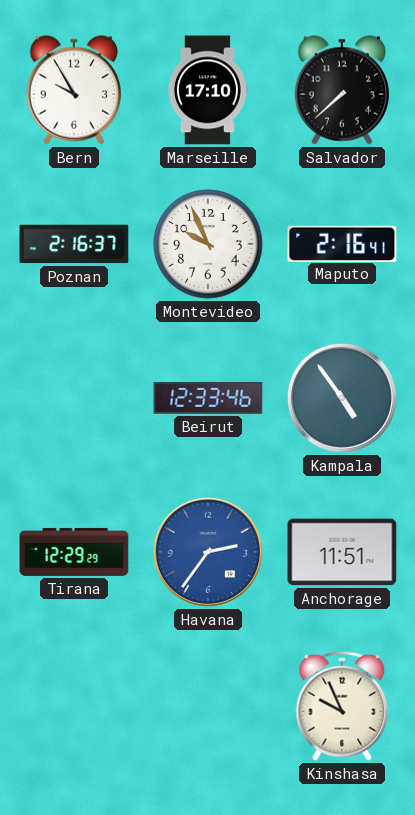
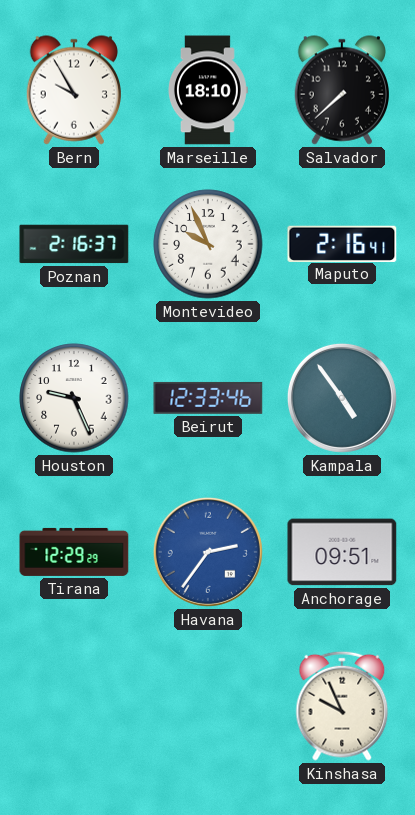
Marseille: 17:10 -> 18:10
Houston: none -> 9:26
Anchorage: 11:51 -> 09:51
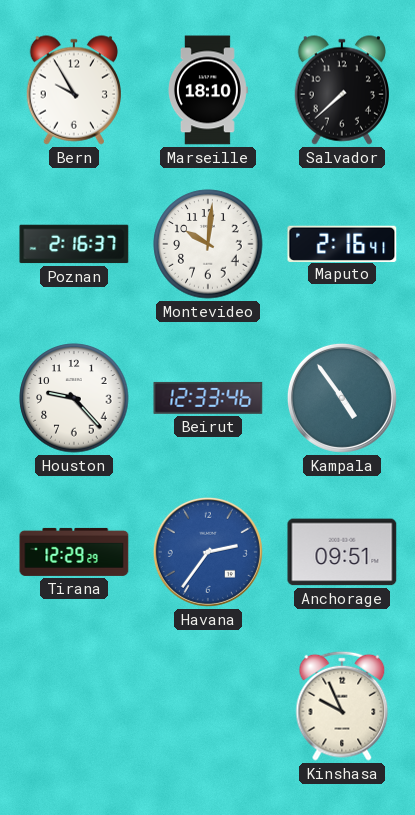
Montevideo: 9:56 -> 10:01
Houston: 9:26 -> 9:23
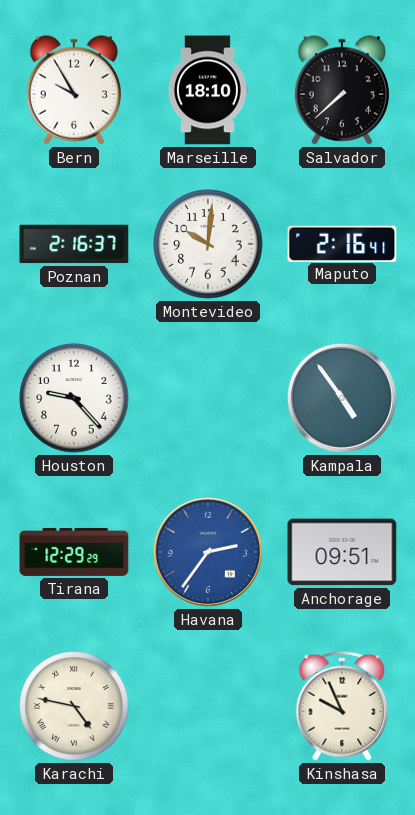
Beirut: 12:33 -> none
Karachi: none -> 4:47
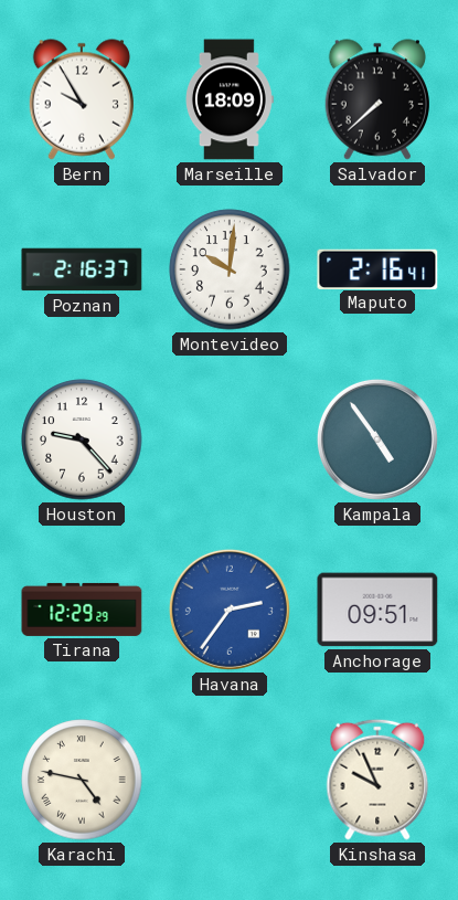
Marseille: 18:10 -> 18:09
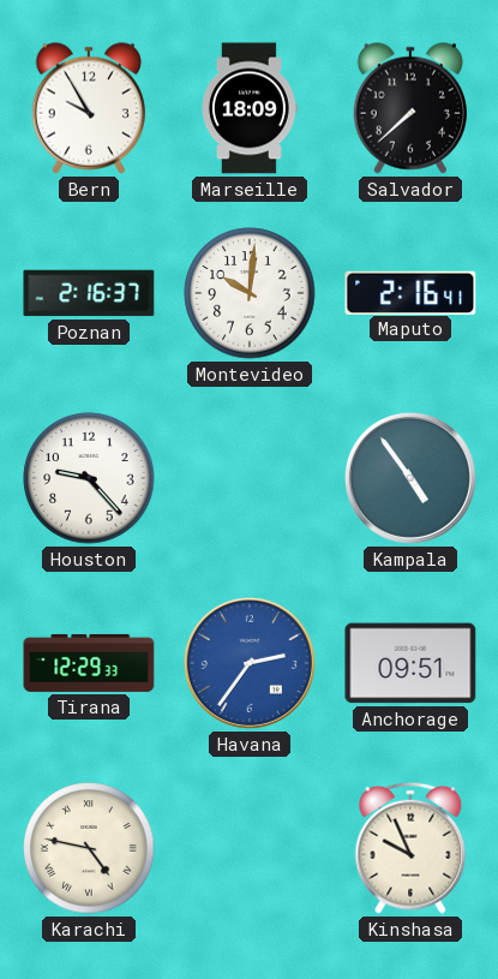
Tirana: 12:29:29 -> 12:29:33
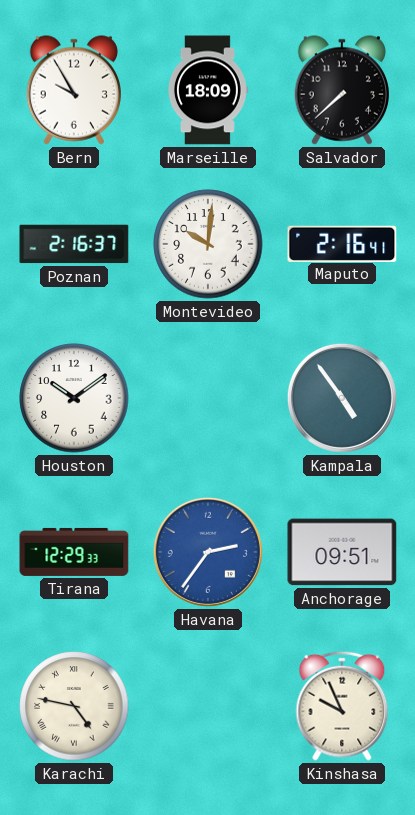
Houston: 9:23 -> 10:09
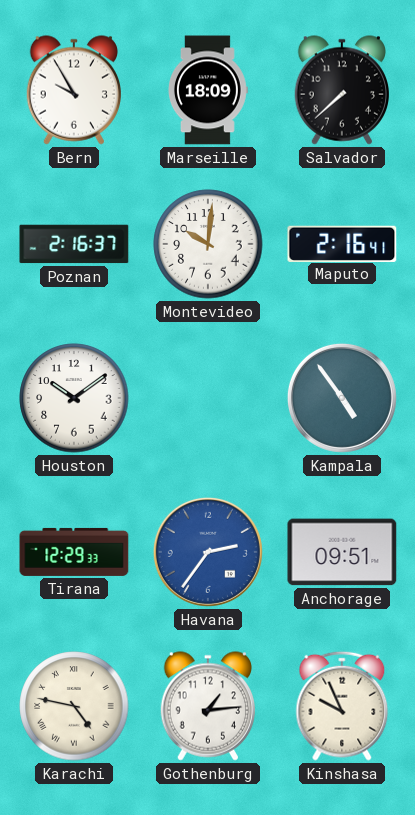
Gothenburg: none -> 1:14
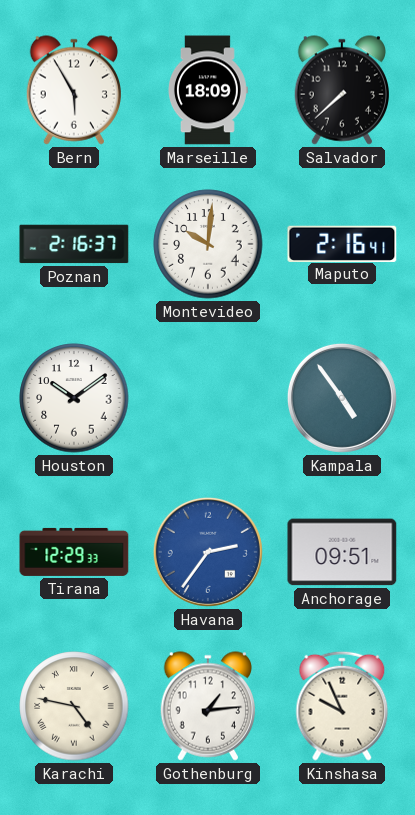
Bern: 9:55 -> 5:55
